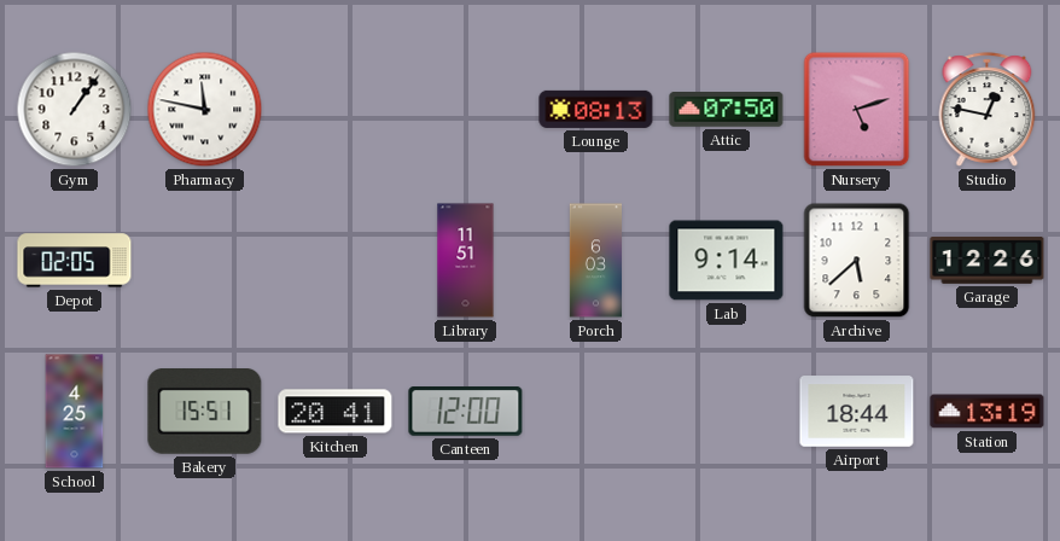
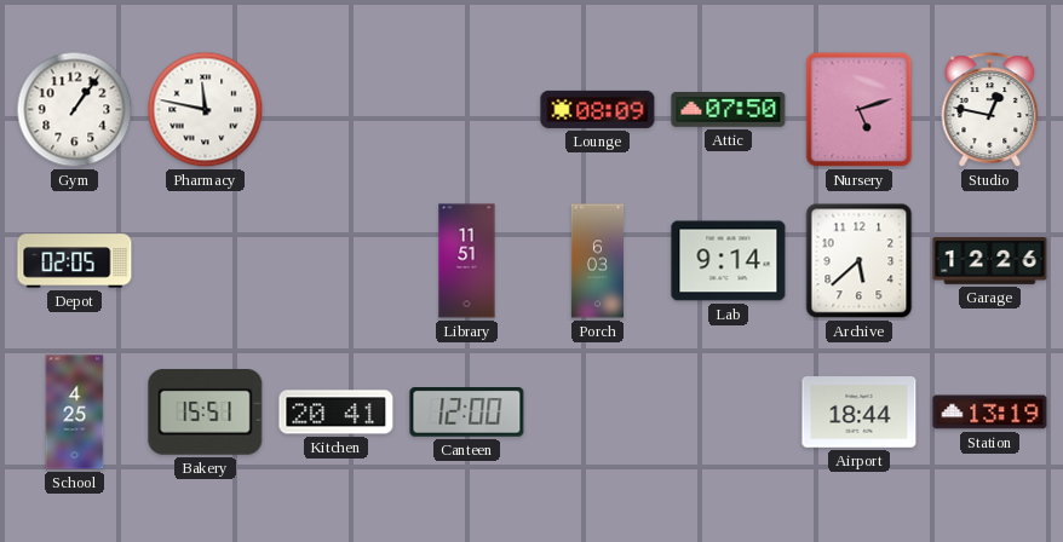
Lounge: 08:13 -> 08:09
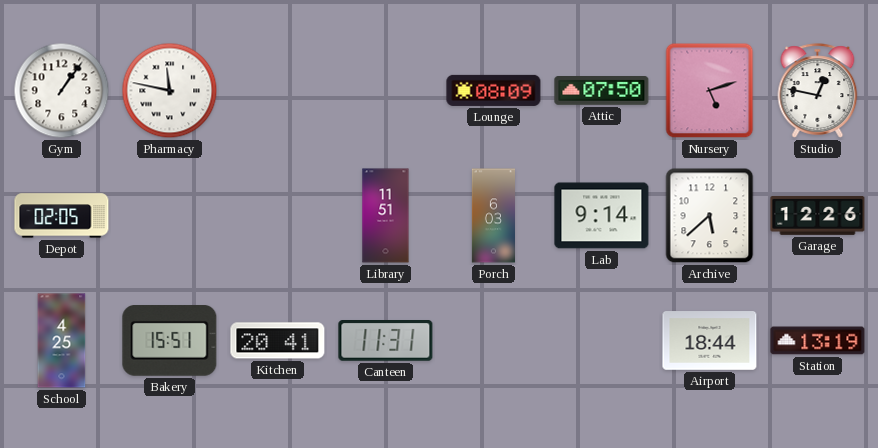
Canteen: 12:00 -> 11:31
